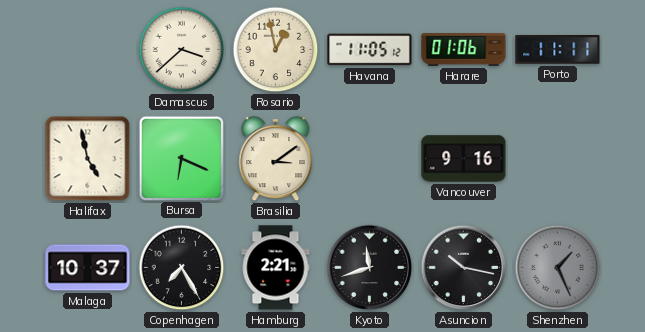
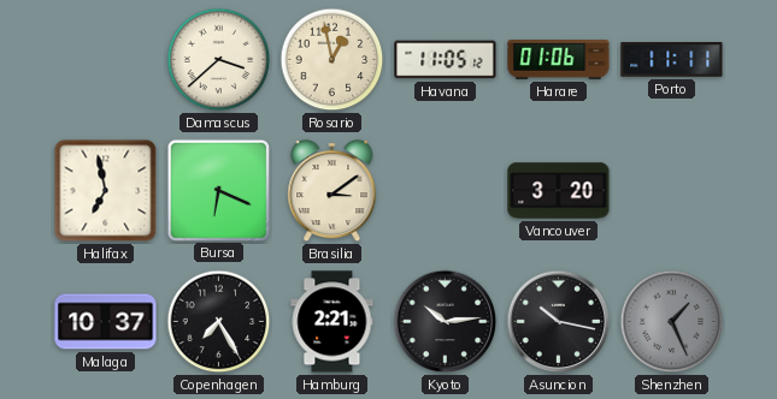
Halifax: 4:58 -> 6:58
Vancouver: 9:16 -> 3:20
Kyoto: 11:42 -> 10:14
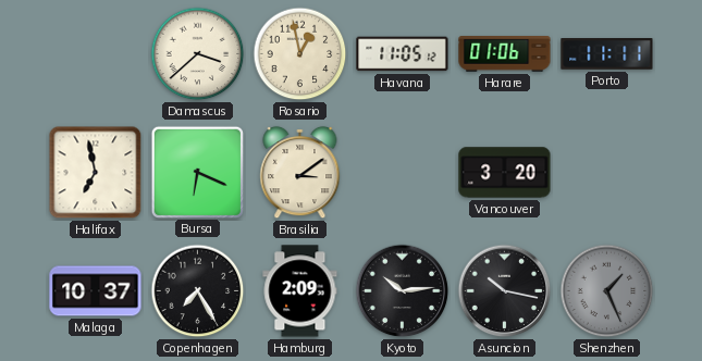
Hamburg: 2:21 -> 2:09
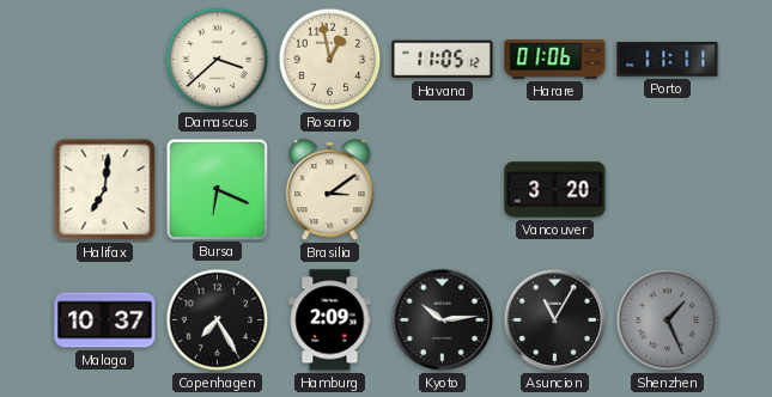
Halifax: 6:58 -> 7:01
Asuncion: 10:17 -> 11:05
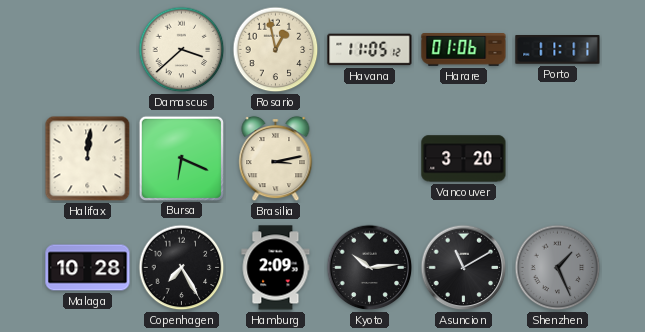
Halifax: 7:01 -> 12:01
Brasilia: 3:09 -> 3:13
Malaga: 10:37 -> 10:28
Asuncion: 11:05 -> 11:10
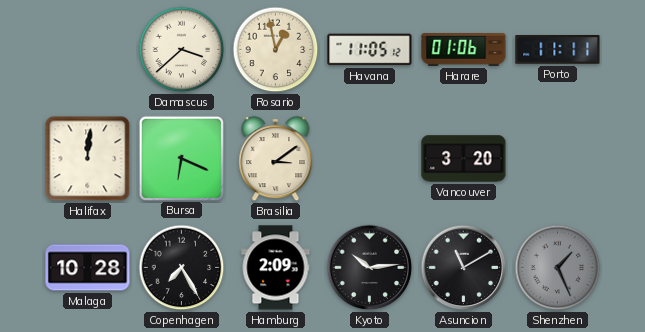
Brasilia: 3:13 -> 3:09
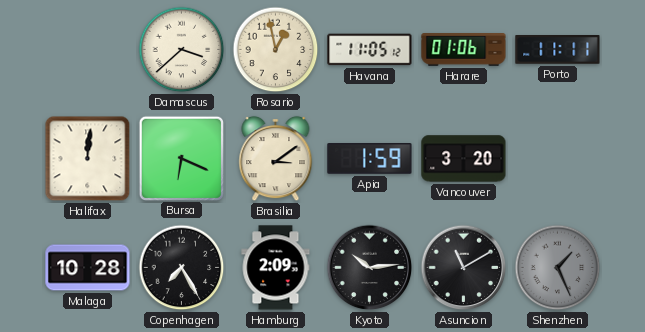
Apia: none -> 1:59
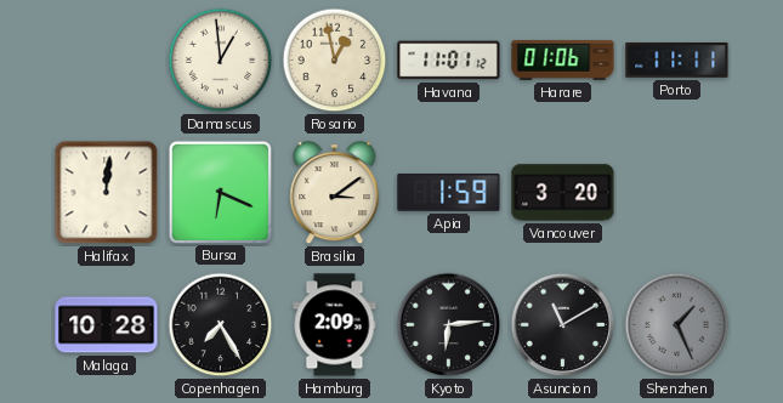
Damascus: 3:38 -> 12:59
Havana: 11:05 -> 11:01
Kyoto: 10:14 -> 6:14
